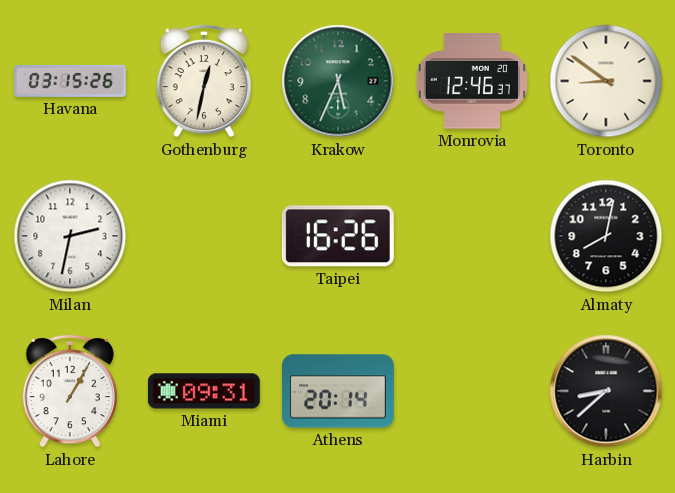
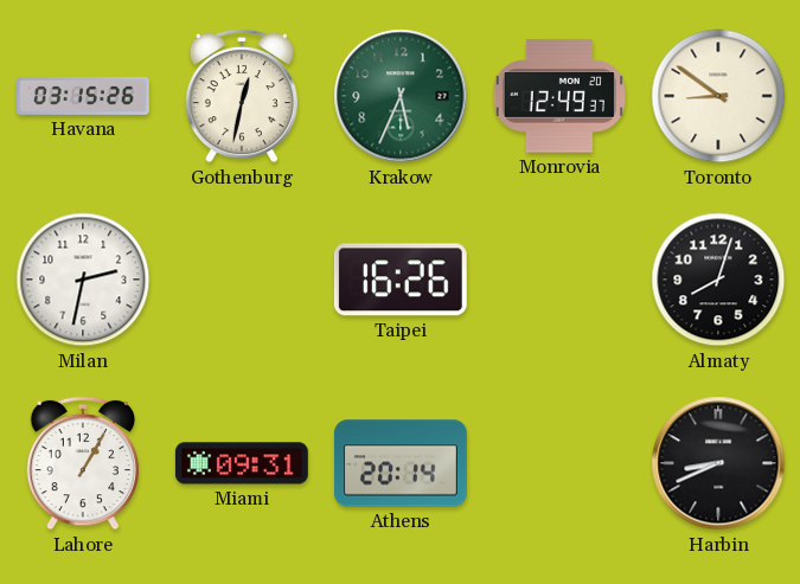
Monrovia: 12:46 -> 12:49
Almaty: 8:02 -> 8:03
Harbin: 8:38 -> 8:41
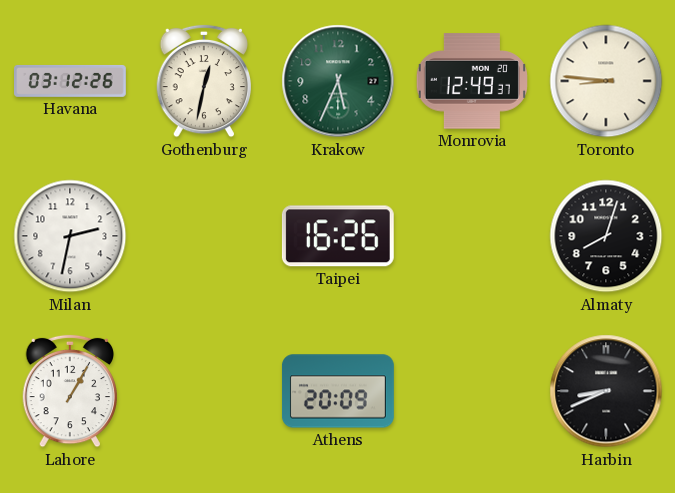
Havana: 03:15 -> 03:12
Toronto: 8:51 -> 8:46
Miami: 09:31 -> none
Athens: 20:14 -> 20:09
